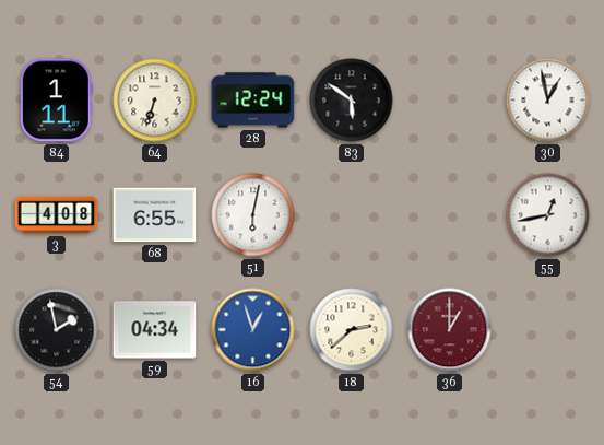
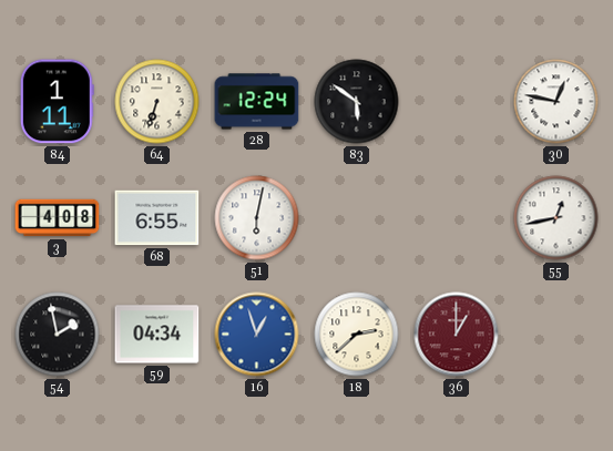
30: 12:58 -> 12:47
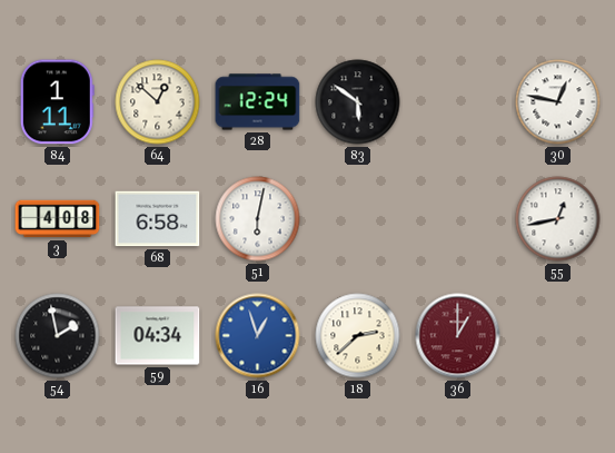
64: 6:33 -> 12:52
68: 6:55 -> 6:58
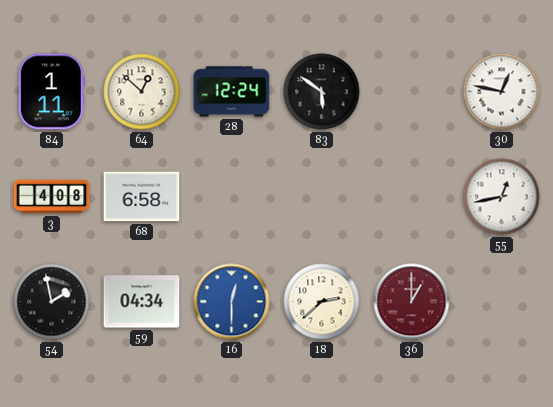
51: 6:02 -> none
16: 12:57 -> 12:30
